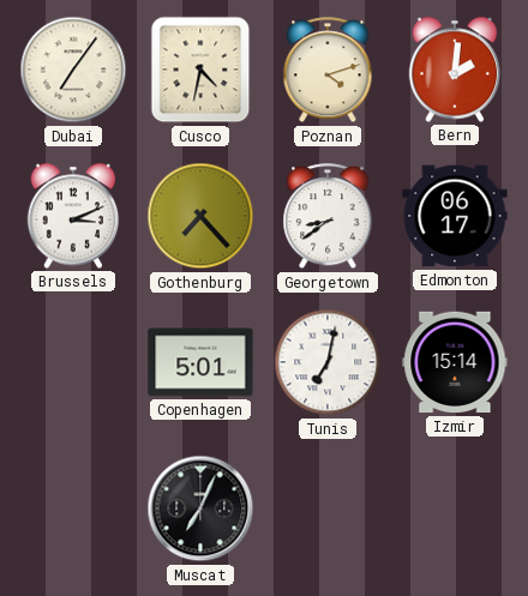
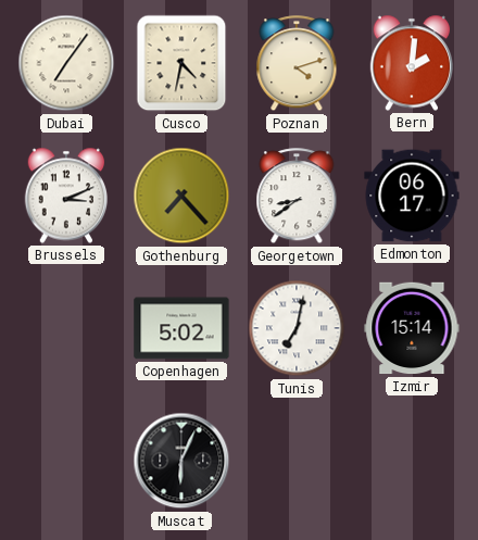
Copenhagen: 5:01 -> 5:02
Muscat: 7:04 -> 6:04
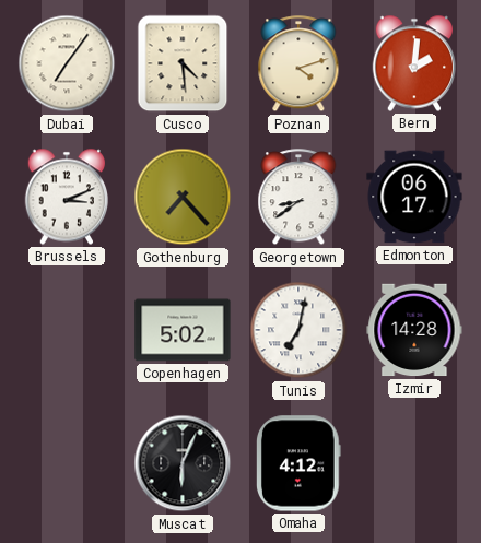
Cusco: 4:32 -> 4:29
Izmir: 15:14 -> 14:28
Omaha: none -> 4:12
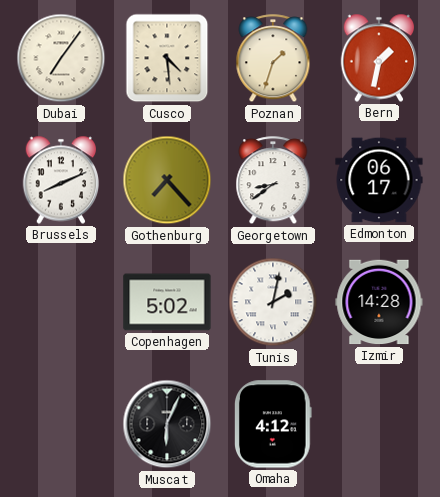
Poznan: 4:12 -> 1:33
Bern: 2:01 -> 1:32
Brussels: 3:11 -> 8:11
Tunis: 7:02 -> 2:02
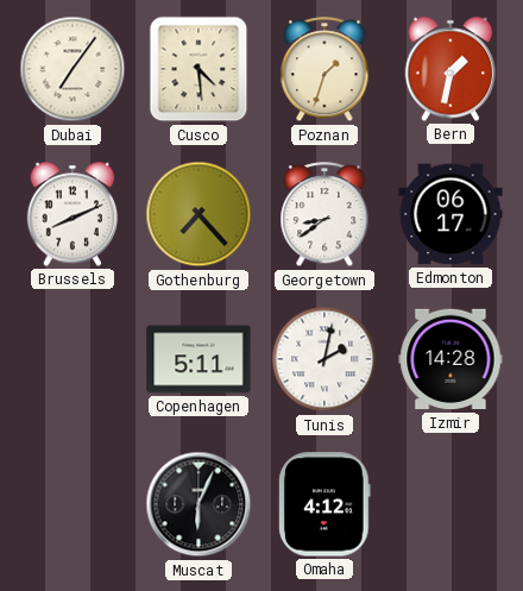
Copenhagen: 5:02 -> 5:11
